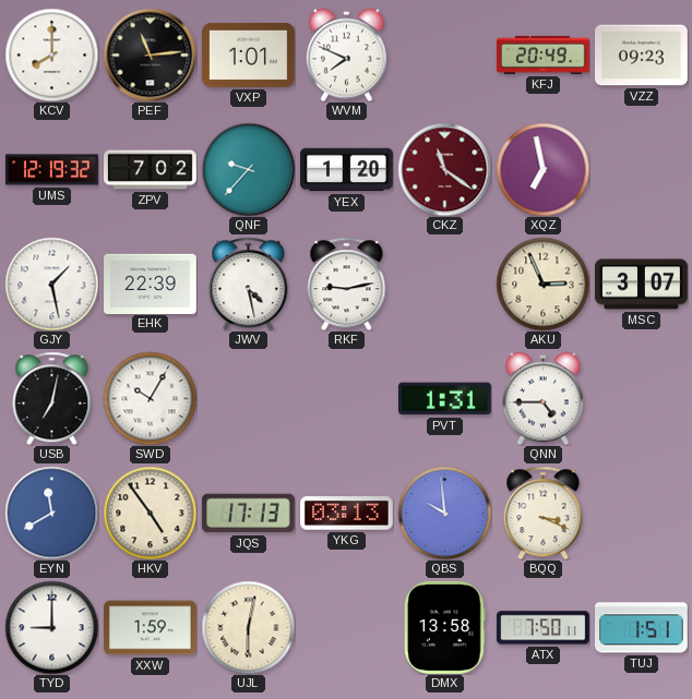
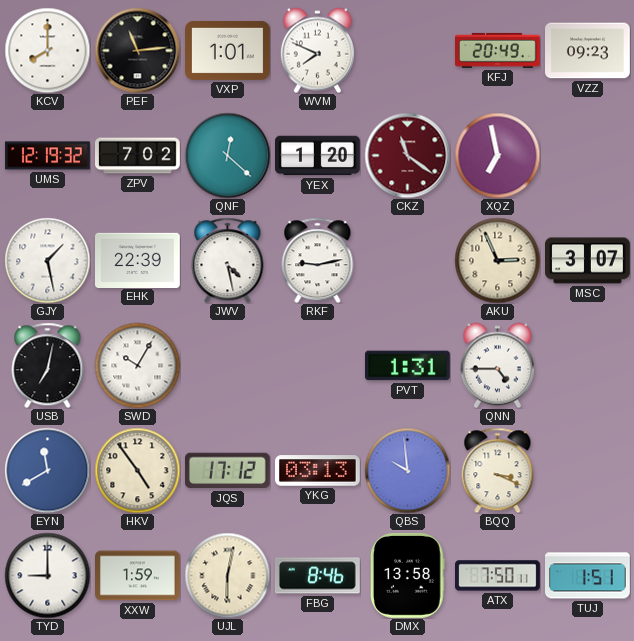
QNF: 9:37 -> 12:22
JQS: 17:13 -> 17:12
FBG: none -> 8:46
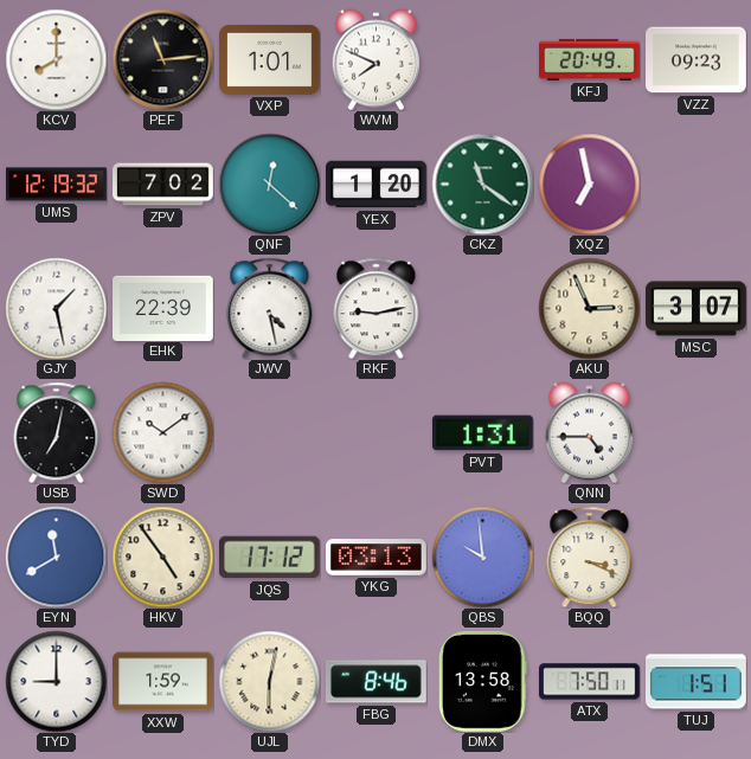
CKZ dial: burgundy -> green
SWD: 10:05 -> 10:09
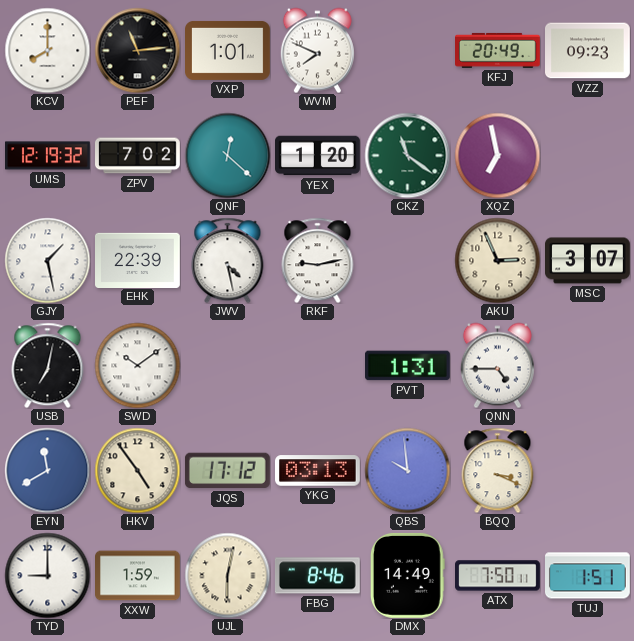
DMX: 13:58 -> 14:49
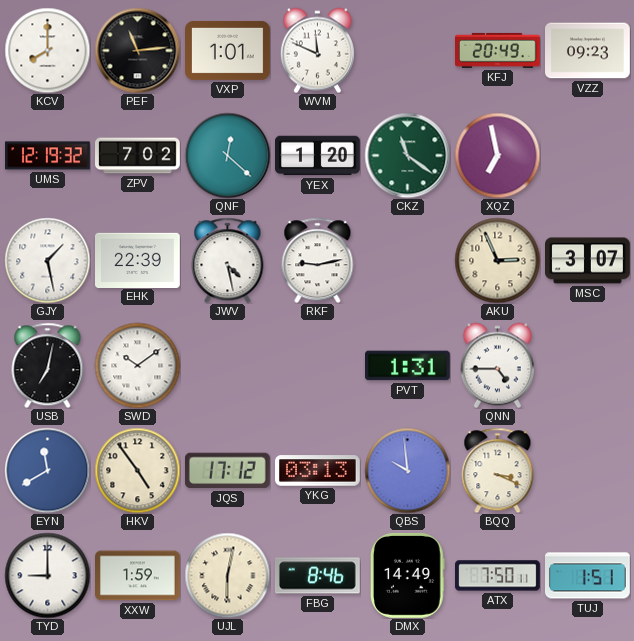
WVM: 7:49 -> 11:49
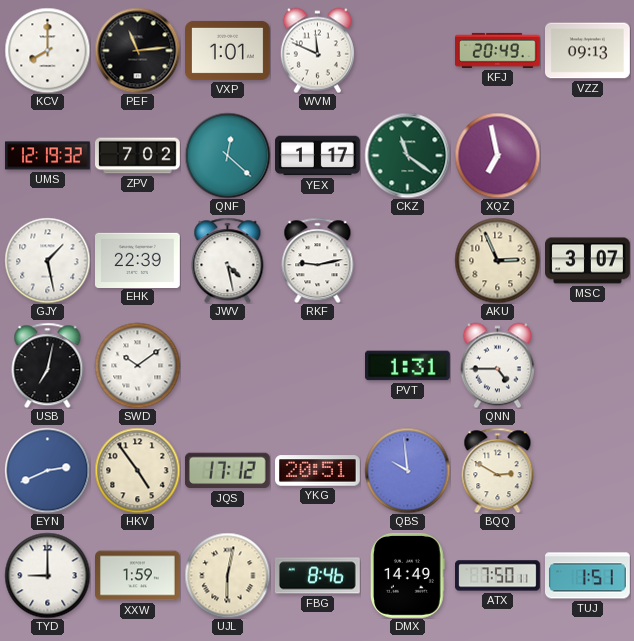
VZZ: 09:23 -> 09:13
YEX: 1:20 -> 1:17
EYN: 11:40 -> 2:41
YKG: 03:13 -> 20:51
BQQ: 3:19 -> 2:50
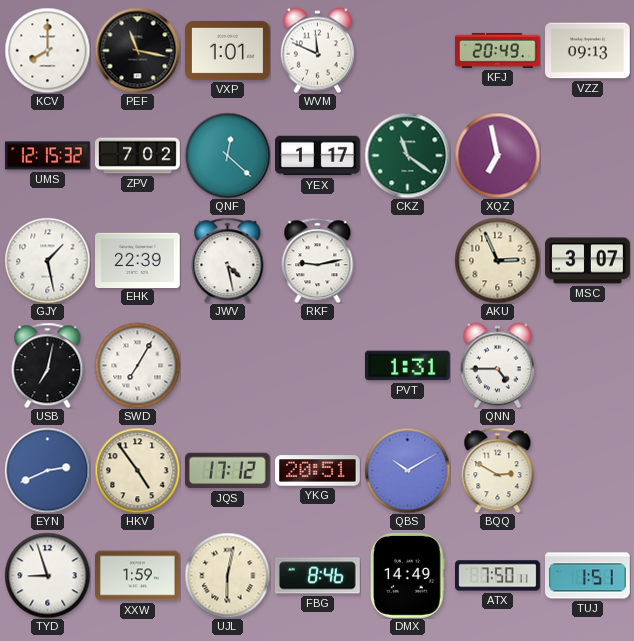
PEF: 11:14 -> 11:17
UMS: 12:19 -> 12:15
SWD: 10:09 -> 7:05
QBS: 9:59 -> 10:10
TYD: 9:00 -> 8:57
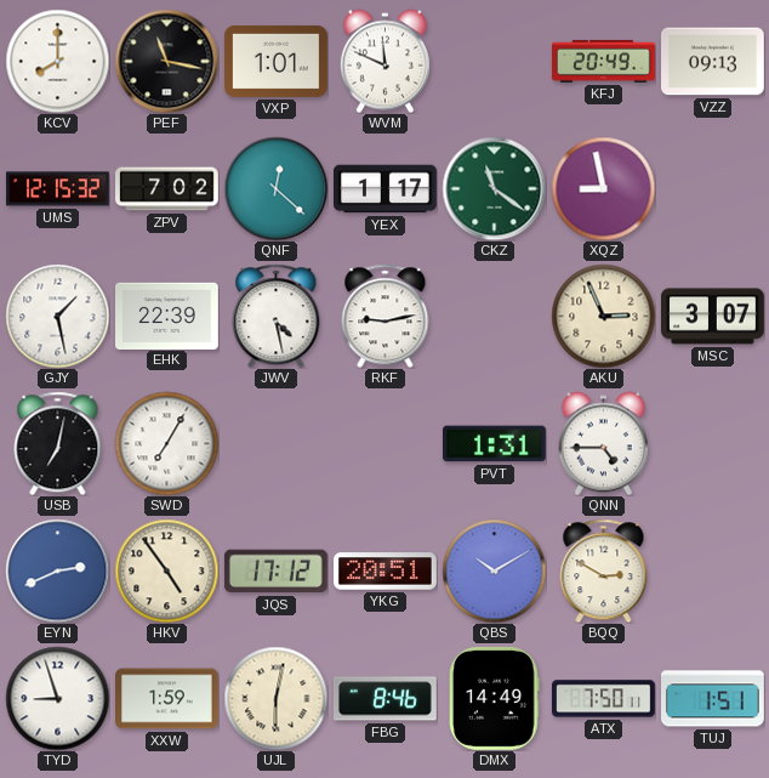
XQZ: 6:58 -> 8:58
